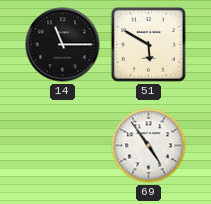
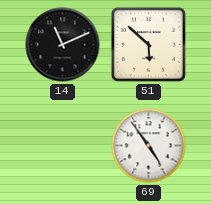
14: 11:15 -> 11:11
51: 5:50 -> 5:52
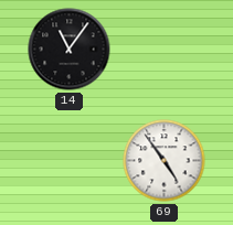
14: 11:11 -> 11:06
51: 5:52 -> none
